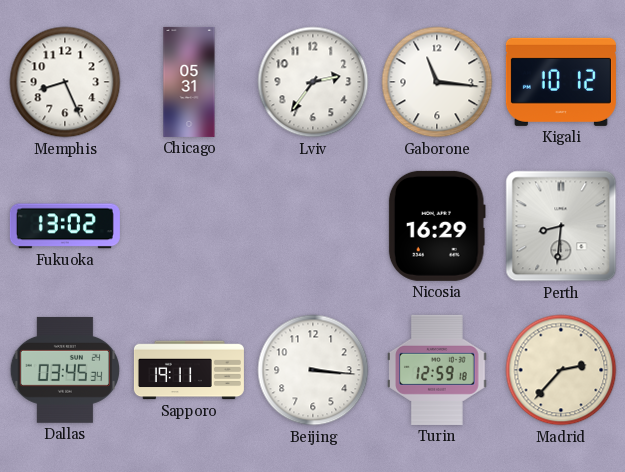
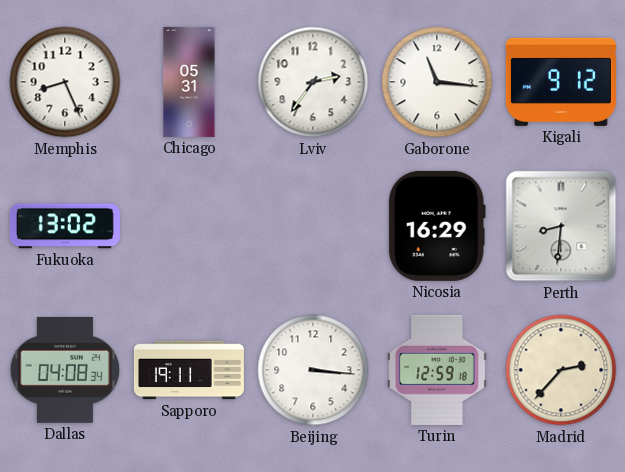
Kigali: 10:12 -> 9:12
Dallas: 03:45 -> 04:08
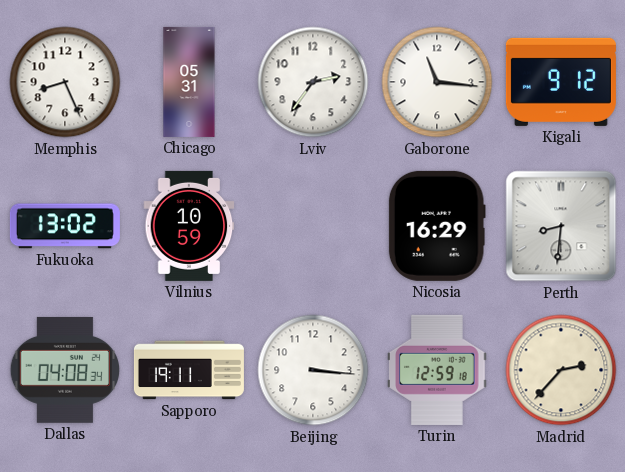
Vilnius: none -> 10:59
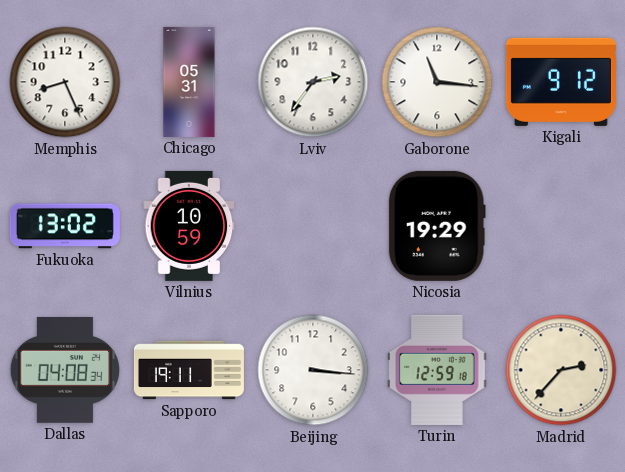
Nicosia: 16:29 -> 19:29
Perth: 8:31 -> none
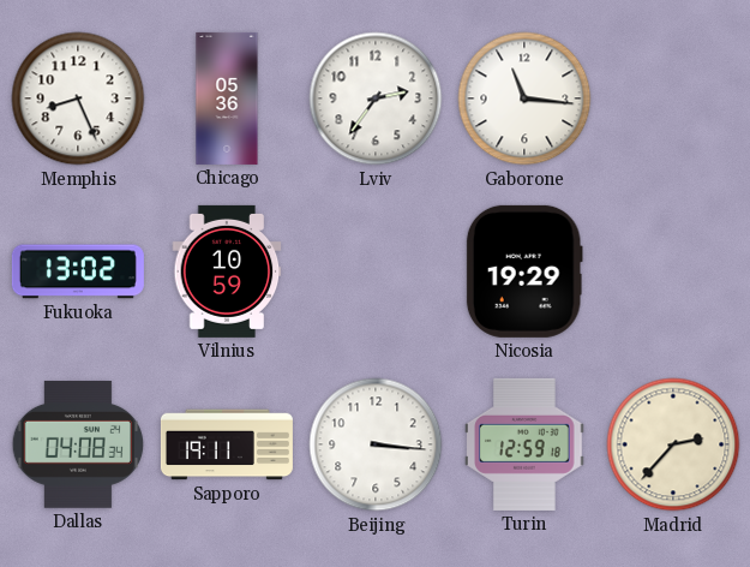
Chicago: 05:31 -> 05:36
Kigali: 9:12 -> none
